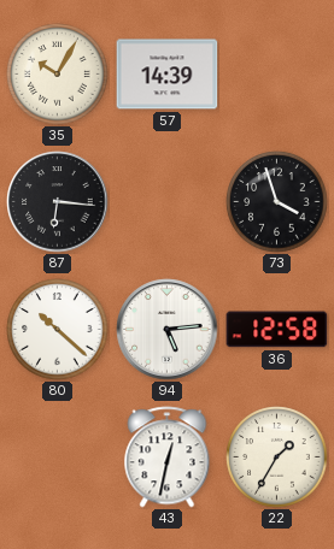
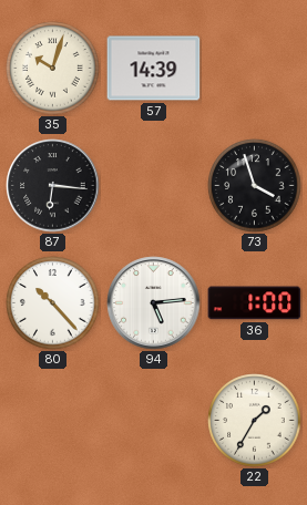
35: 10:05 -> 10:03
80: 10:22 -> 10:23
36: 12:58 -> 1:00
43: 12:32 -> none
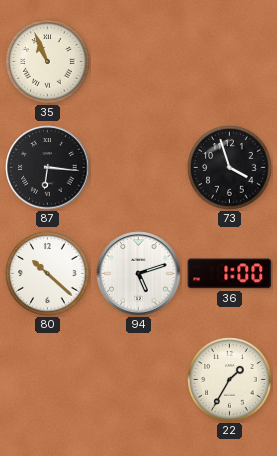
35: 10:03 -> 10:56
57: 14:39 -> none
80: 10:23 -> 10:22
94: 5:14 -> 5:12
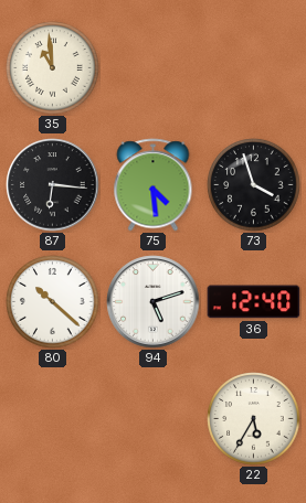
35: 10:56 -> 10:59
75: none -> 4:29
36: 1:00 -> 12:40
22: 1:35 -> 5:35
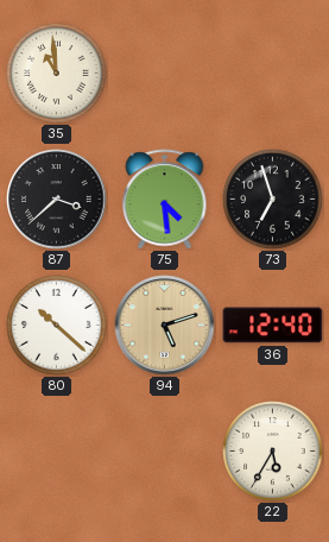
87: 6:16 -> 3:38
73: 3:57 -> 6:57
94 dial: white -> champagne
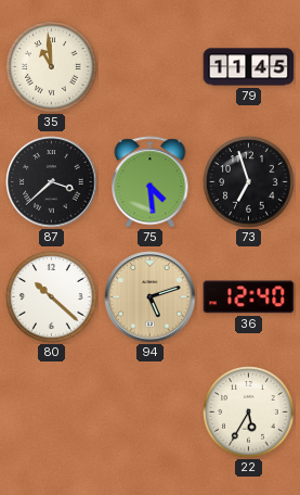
79: none -> 11:45
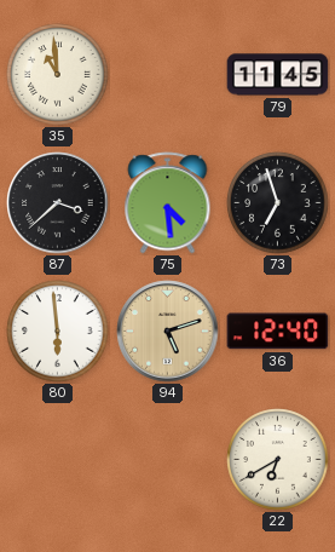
80: 10:22 -> 5:59
22: 5:35 -> 6:40
